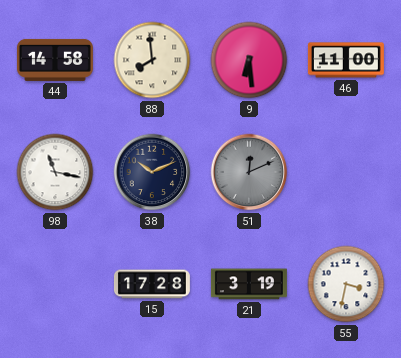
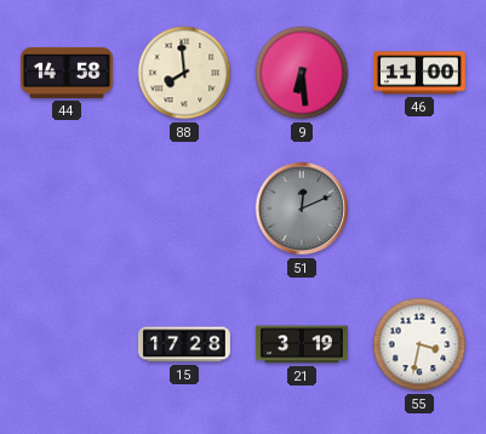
98: 11:17 -> none
38: 10:11 -> none
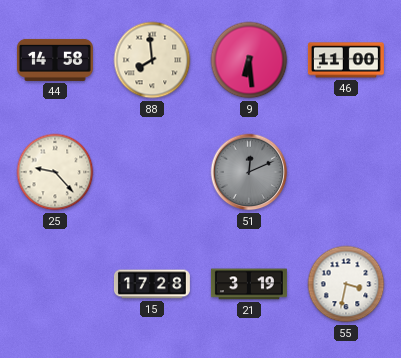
25: none -> 9:23
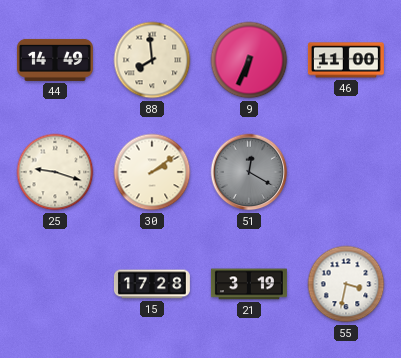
44: 14:58 -> 14:49
9: 6:29 -> 6:34
25: 9:23 -> 9:18
30: none -> 2:09
51: 12:11 -> 12:20
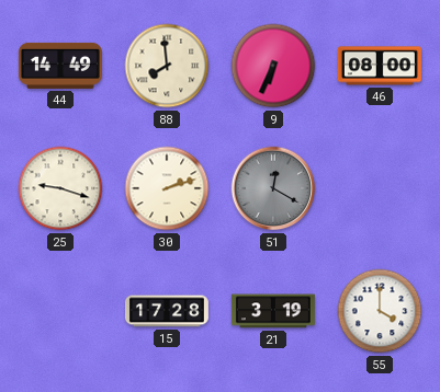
46: 11:00 -> 08:00
30: 2:09 -> 2:12
55: 3:32 -> 4:00
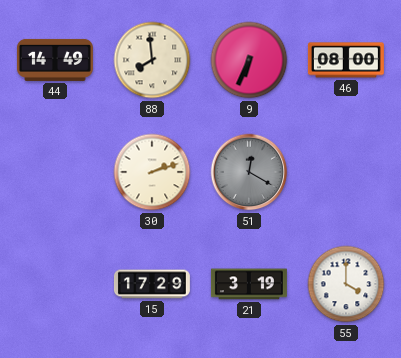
25: 9:18 -> none
15: 17:28 -> 17:29
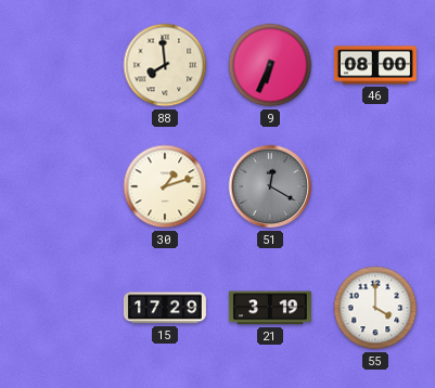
44: 14:49 -> none
30: 2:12 -> 1:12
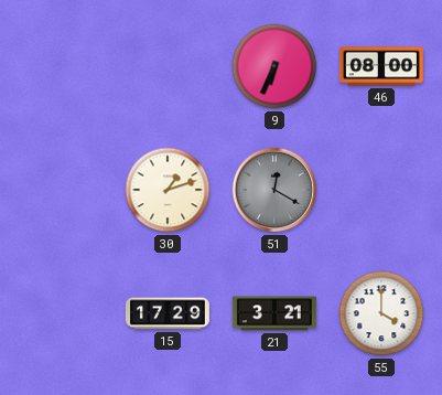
88: 7:59 -> none
21: 3:19 -> 3:21
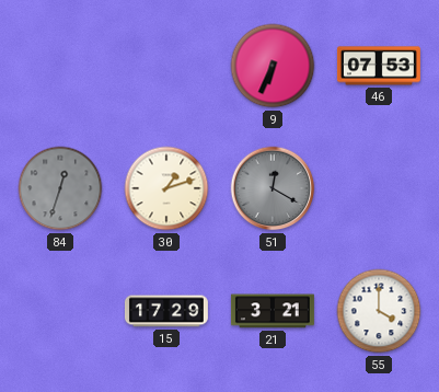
46: 08:00 -> 07:53
84: none -> 12:33
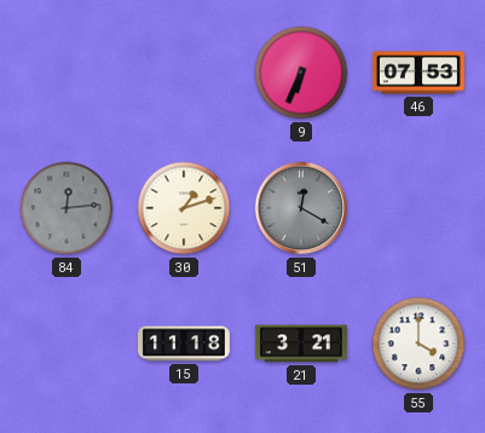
84: 12:33 -> 12:14
15: 17:29 -> 11:18
